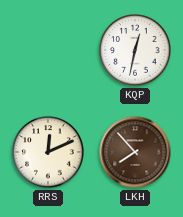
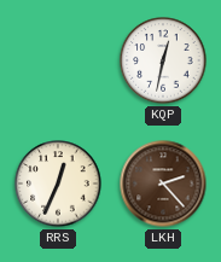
RRS: 12:11 -> 12:34
LKH: 7:53 -> 2:23
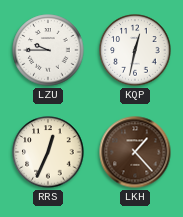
LZU: none -> 9:45
LKH: 2:23 -> 1:23
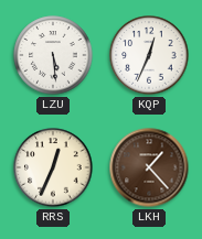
LZU: 9:45 -> 5:29
KQP: 12:32 -> 12:34
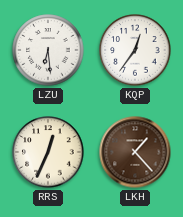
LZU: 5:29 -> 6:29
KQP: 12:34 -> 12:36
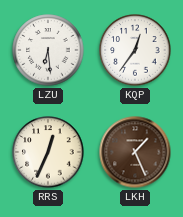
LKH: 1:23 -> 1:26
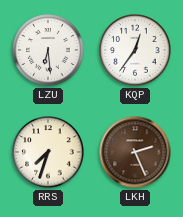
RRS: 12:34 -> 7:33
LKH: 1:26 -> 2:26
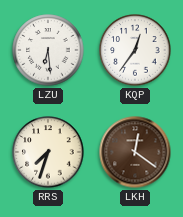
LKH: 2:26 -> 12:21
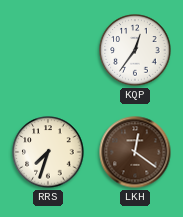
LZU: 6:29 -> none
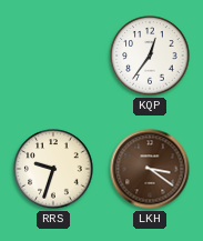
RRS: 7:33 -> 9:33
LKH: 12:21 -> 3:21
